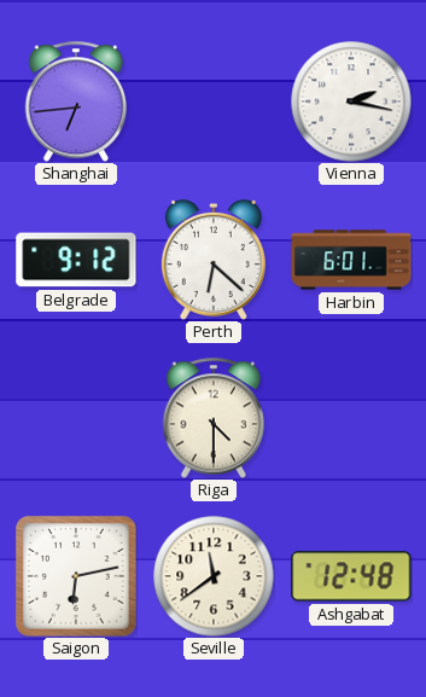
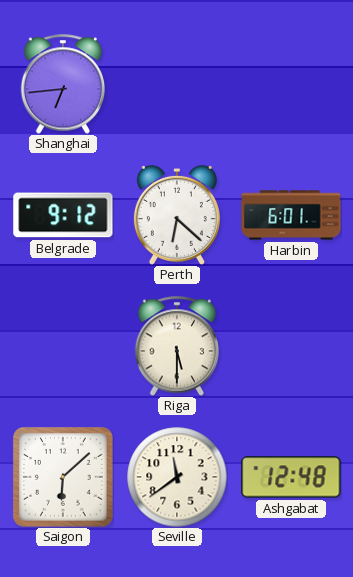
Vienna: 2:17 -> none
Riga: 4:30 -> 5:30
Saigon: 6:13 -> 6:08
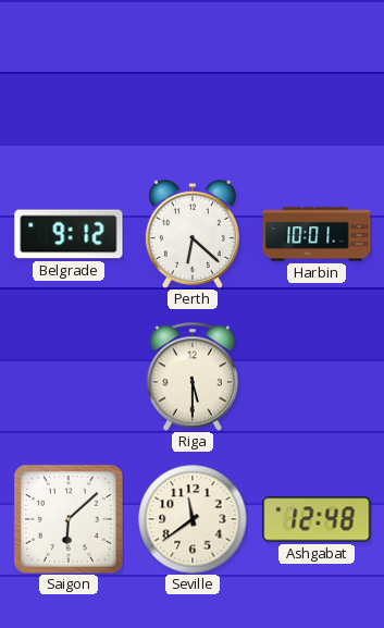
Shanghai: 6:44 -> none
Harbin: 6:01 -> 10:01
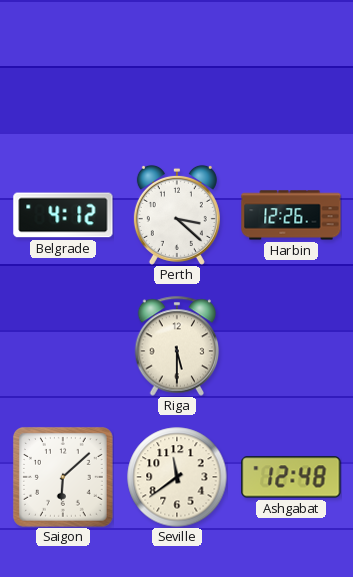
Belgrade: 9:12 -> 4:12
Perth: 6:22 -> 3:22
Harbin: 10:01 -> 12:26
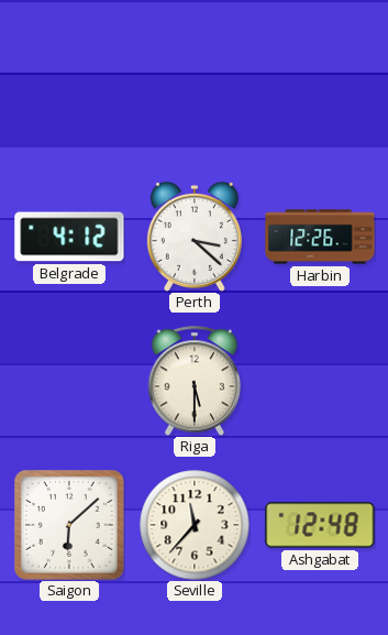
Seville: 11:39 -> 11:37
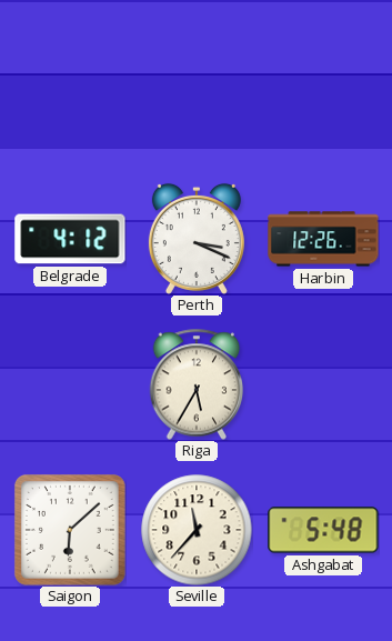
Perth: 3:22 -> 3:19
Riga: 5:30 -> 5:35
Ashgabat: 12:48 -> 5:48
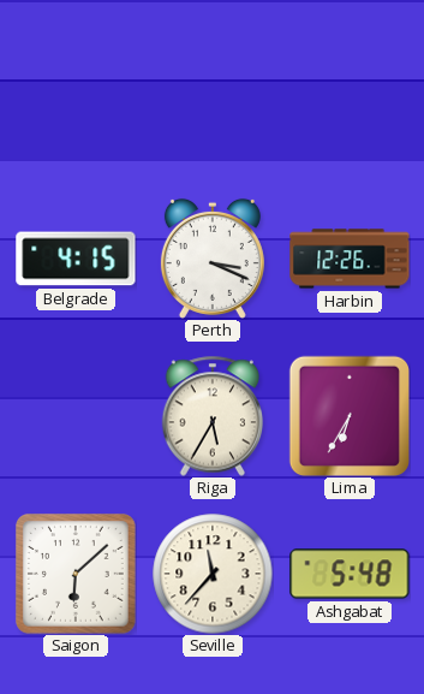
Belgrade: 4:12 -> 4:15
Lima: none -> 6:35
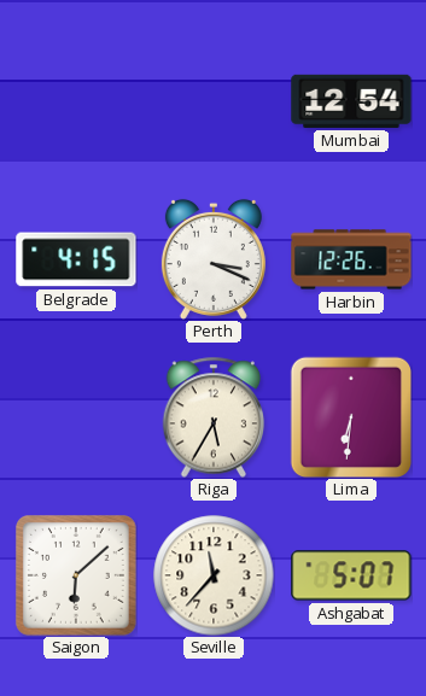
Mumbai: none -> 12:54
Lima: 6:35 -> 6:31
Ashgabat: 5:48 -> 5:07
